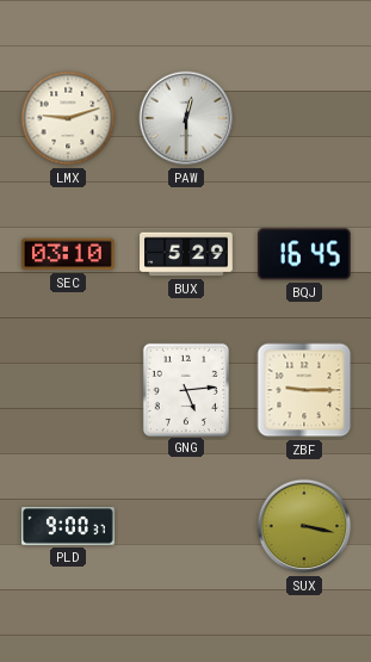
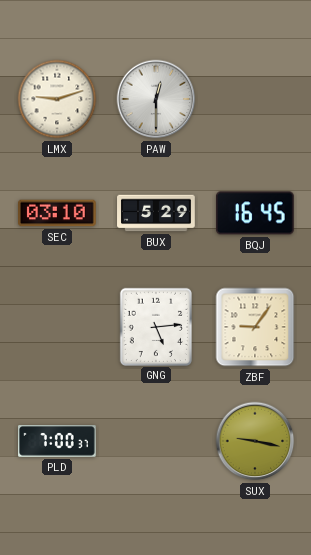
ZBF: 9:15 -> 9:06
PLD: 9:00 -> 7:00
SUX: 3:17 -> 9:17
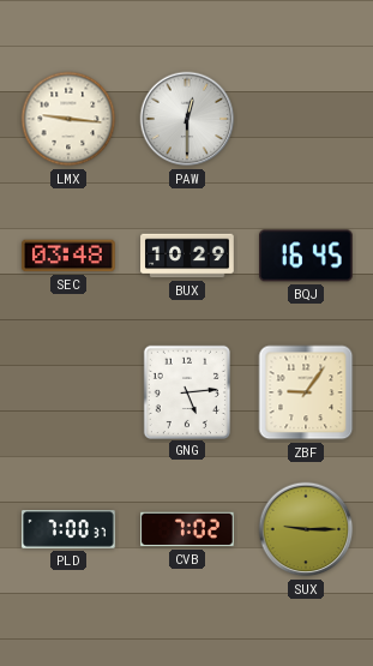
LMX: 9:12 -> 9:16
SEC: 03:10 -> 03:48
BUX: 5:29 -> 10:29
CVB: none -> 7:02
SUX: 9:17 -> 9:15
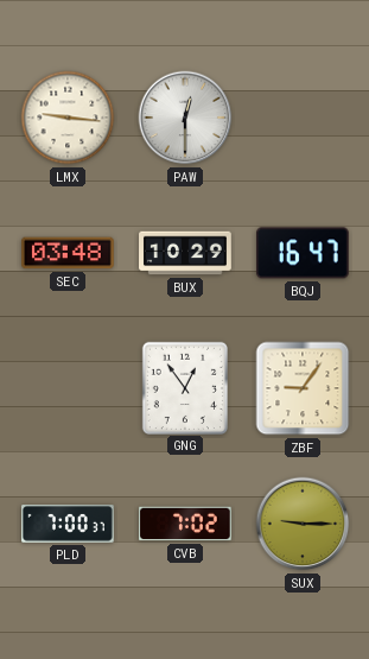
BQJ: 16:45 -> 16:47
GNG: 5:14 -> 12:54
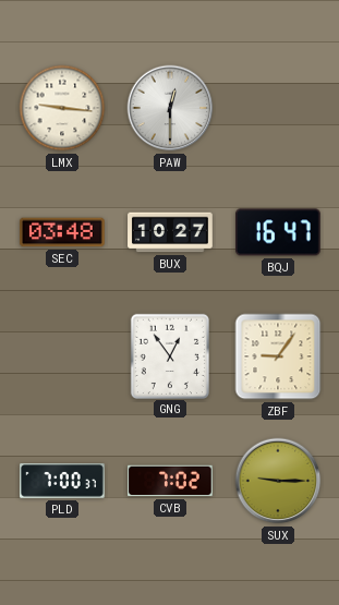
BUX: 10:29 -> 10:27
